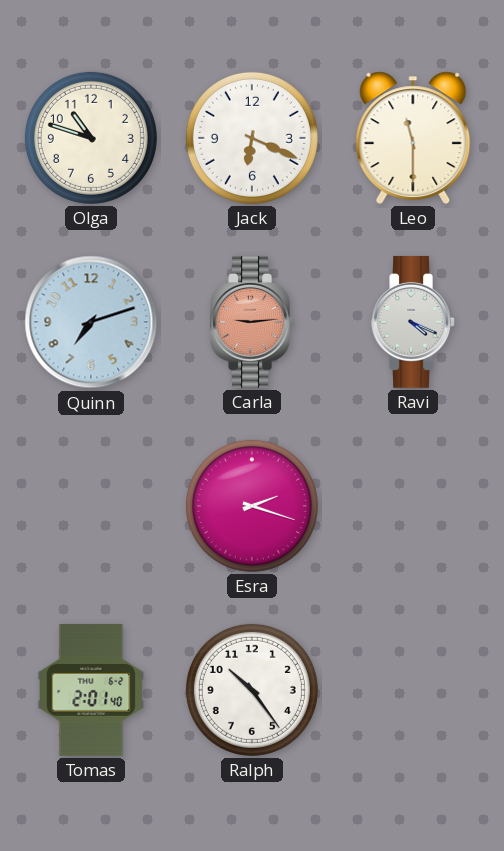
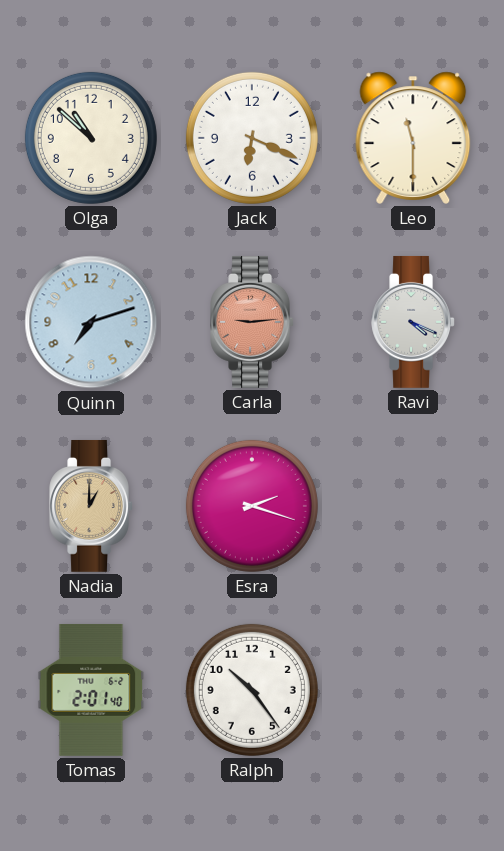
Olga: 10:48 -> 10:52
Nadia: none -> 1:00
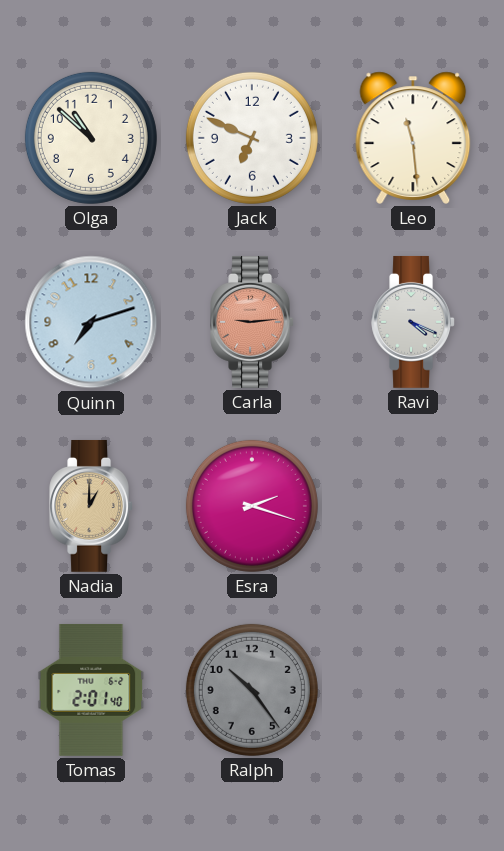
Jack: 6:19 -> 6:49
Leo: 11:30 -> 11:29
Ralph dial: white -> grey
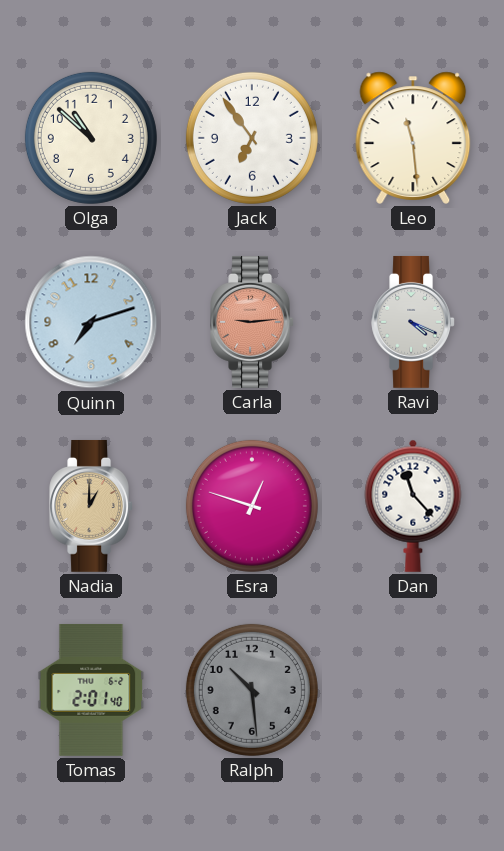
Jack: 6:49 -> 6:54
Esra: 2:18 -> 12:48
Dan: none -> 11:23
Ralph: 10:24 -> 10:29
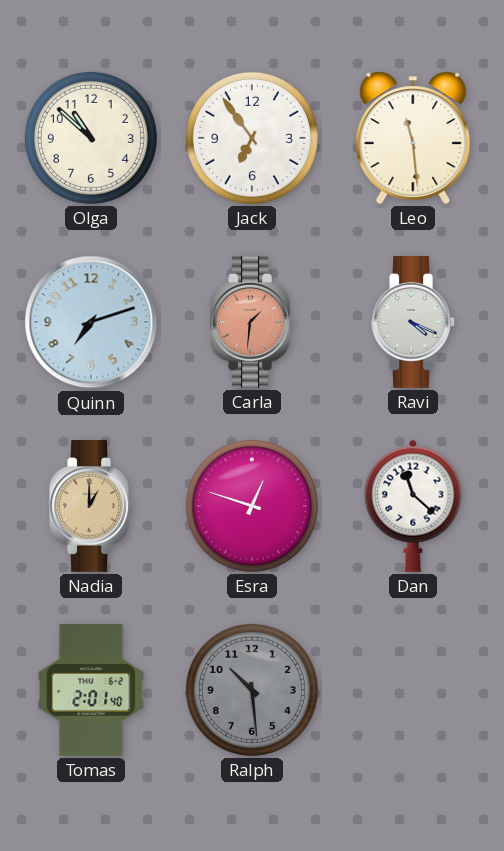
Carla: 9:14 -> 1:31
Dan: 11:23 -> 11:22
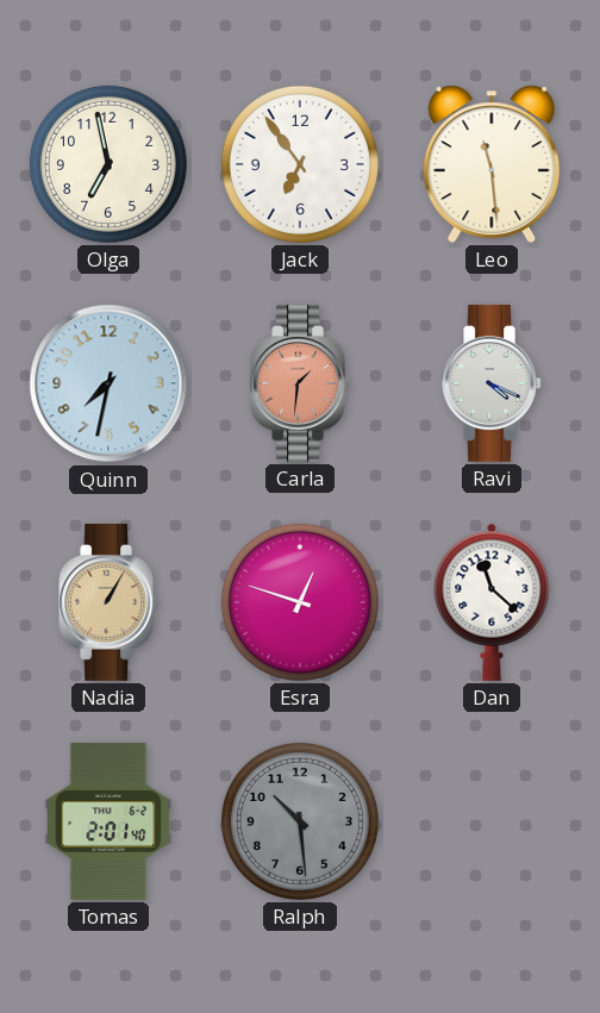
Olga: 10:52 -> 6:58
Quinn: 7:12 -> 7:32
Nadia: 1:00 -> 1:05
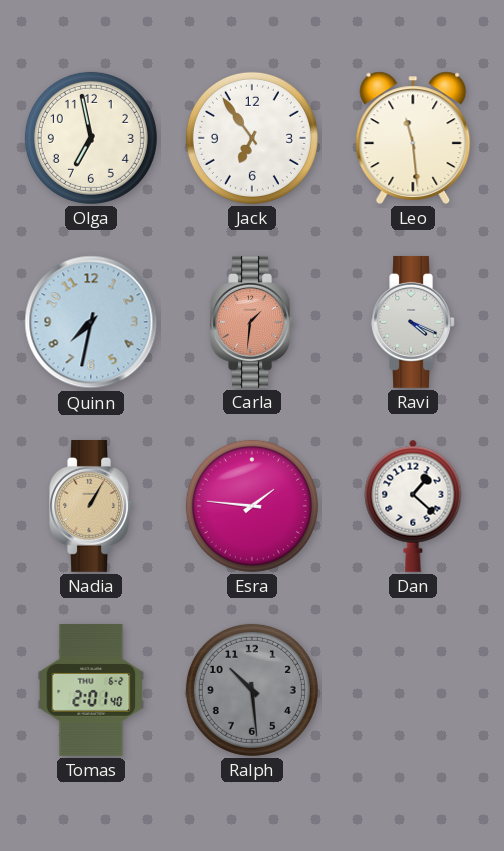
Esra: 12:48 -> 1:46
Dan: 11:22 -> 1:22
